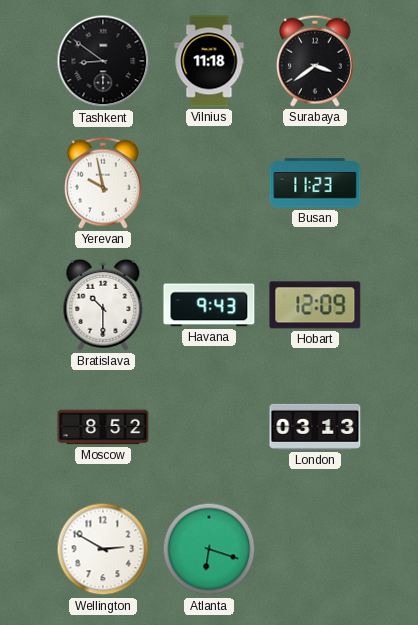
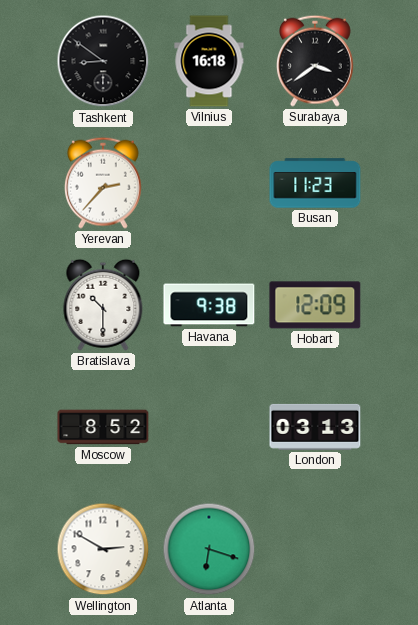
Vilnius: 11:18 -> 16:18
Yerevan: 9:58 -> 2:37
Havana: 9:43 -> 9:38
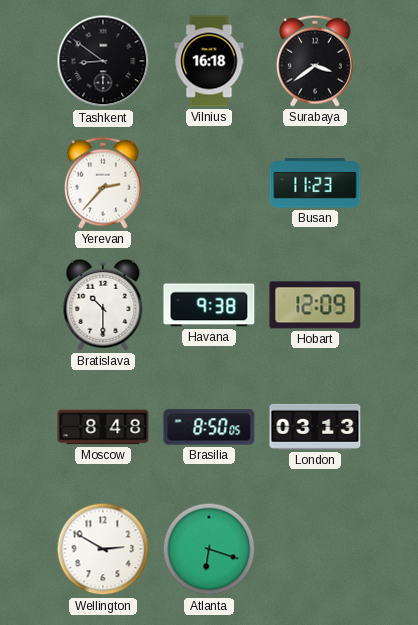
Moscow: 8:52 -> 8:48
Brasilia: none -> 8:50
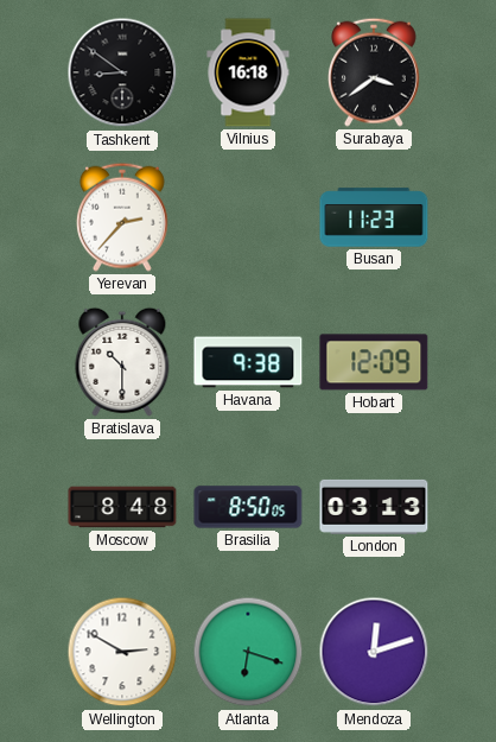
Mendoza: none -> 12:12
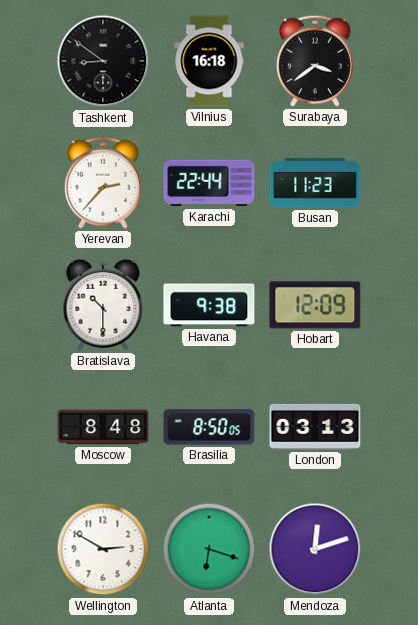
Karachi: none -> 22:44
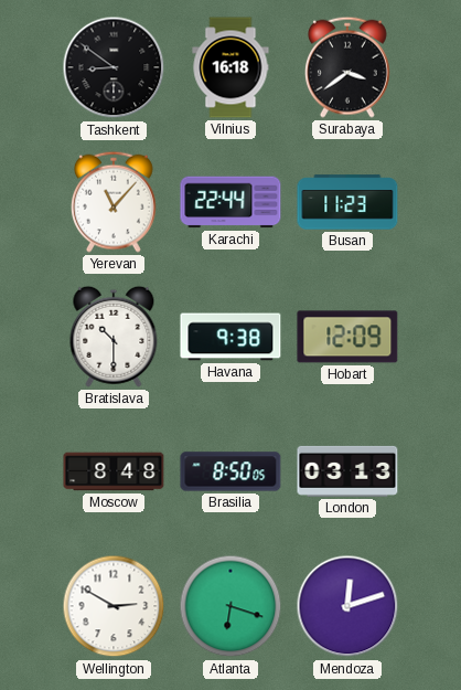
Yerevan: 2:37 -> 11:07
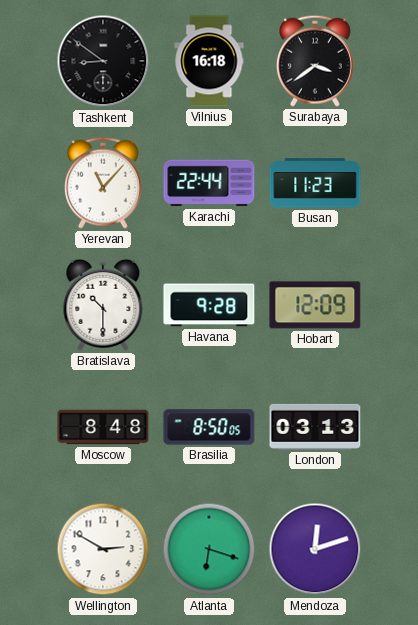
Havana: 9:38 -> 9:28
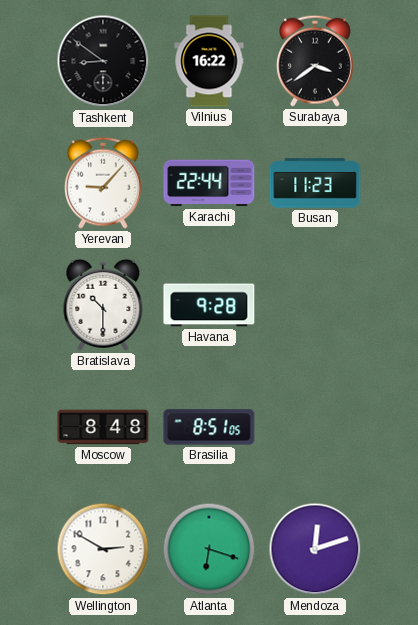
Vilnius: 16:18 -> 16:22
Yerevan: 11:07 -> 9:07
Hobart: 12:09 -> none
Brasilia: 8:50 -> 8:51
London: 03:13 -> none
